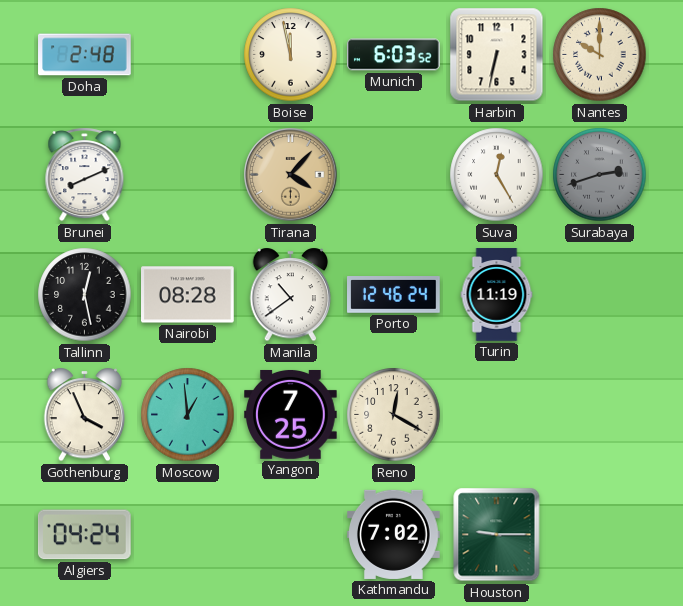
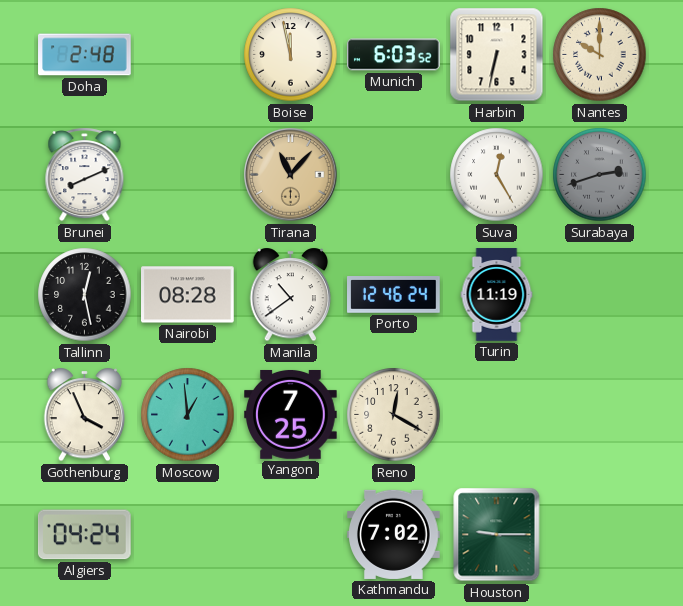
Tirana: 4:07 -> 11:07
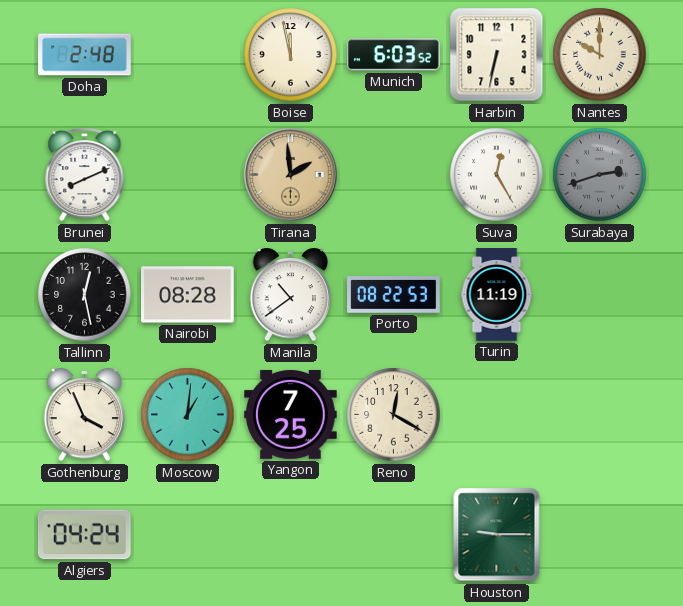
Tirana: 11:07 -> 1:59
Porto: 12:46 -> 08:22
Moscow: 12:59 -> 1:01
Kathmandu: 7:02 -> none
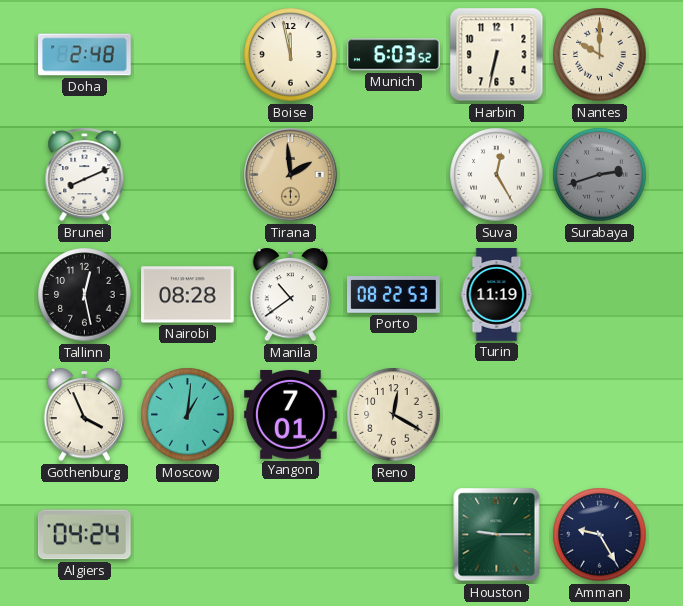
Yangon: 7:25 -> 7:01
Amman: none -> 9:25
